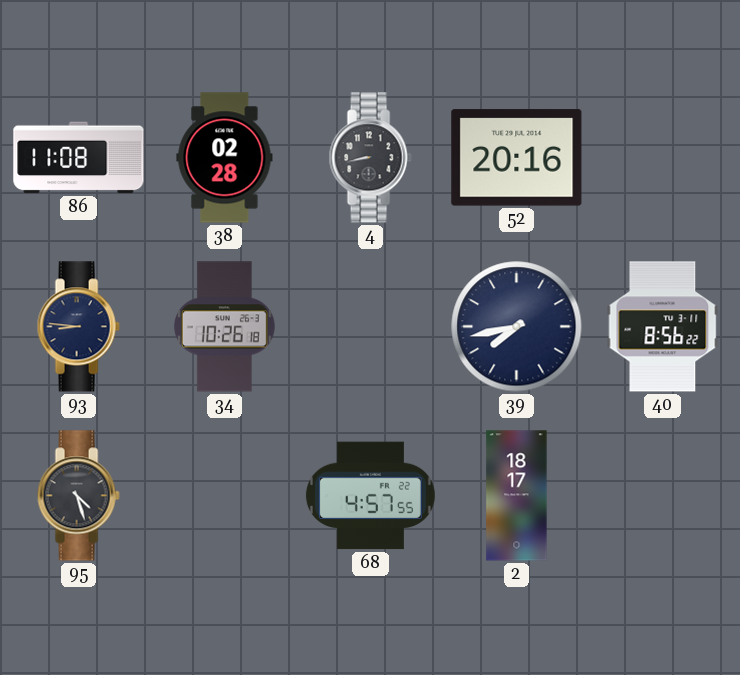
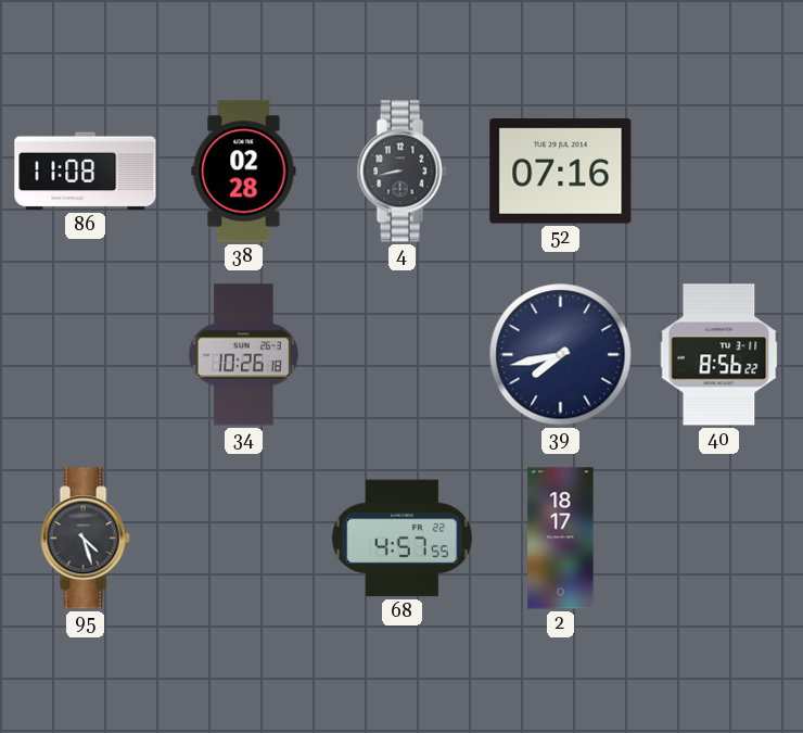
52: 20:16 -> 07:16
93: 8:46 -> none
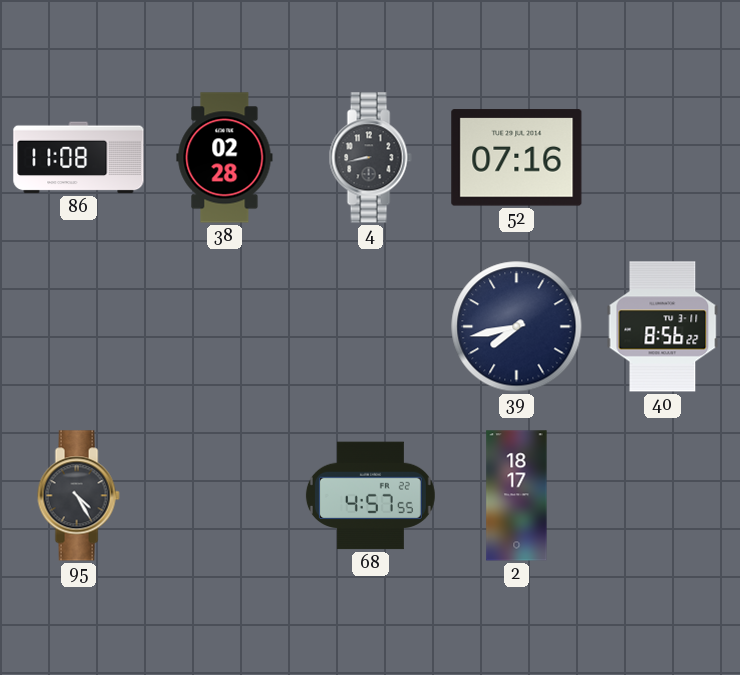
34: 10:26 -> none
95: 4:27 -> 4:25
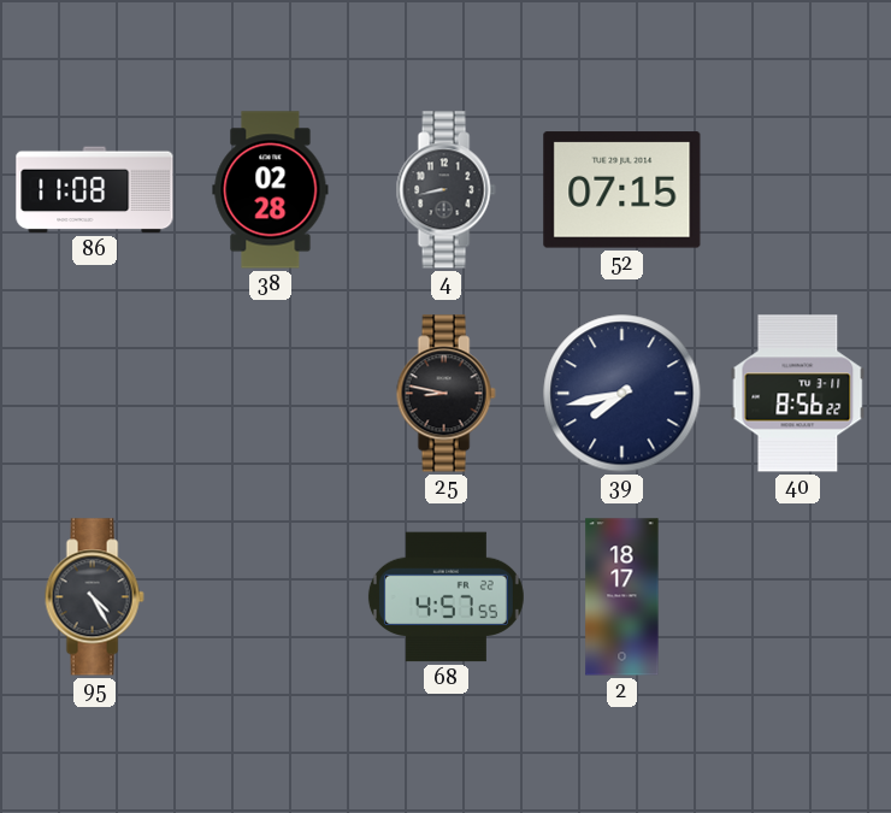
52: 07:16 -> 07:15
25: none -> 8:47
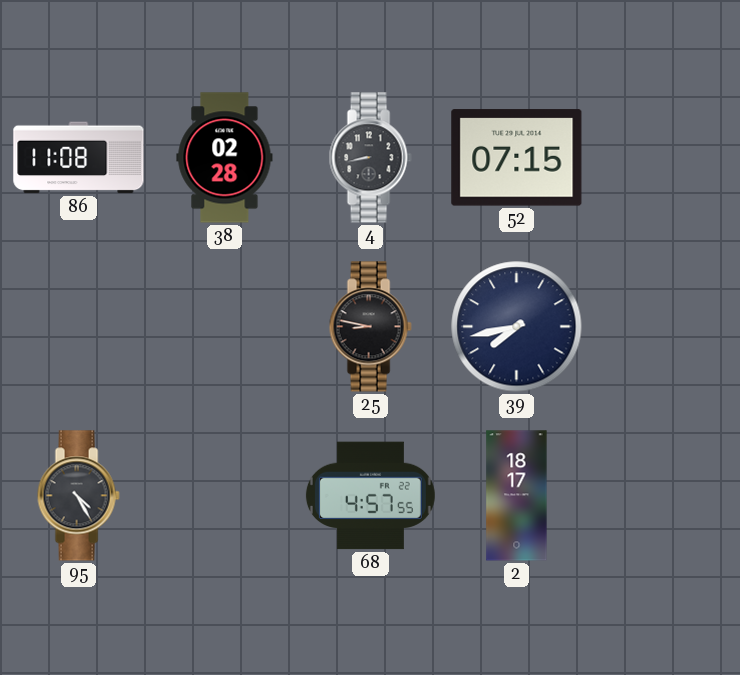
40: 8:56 -> none
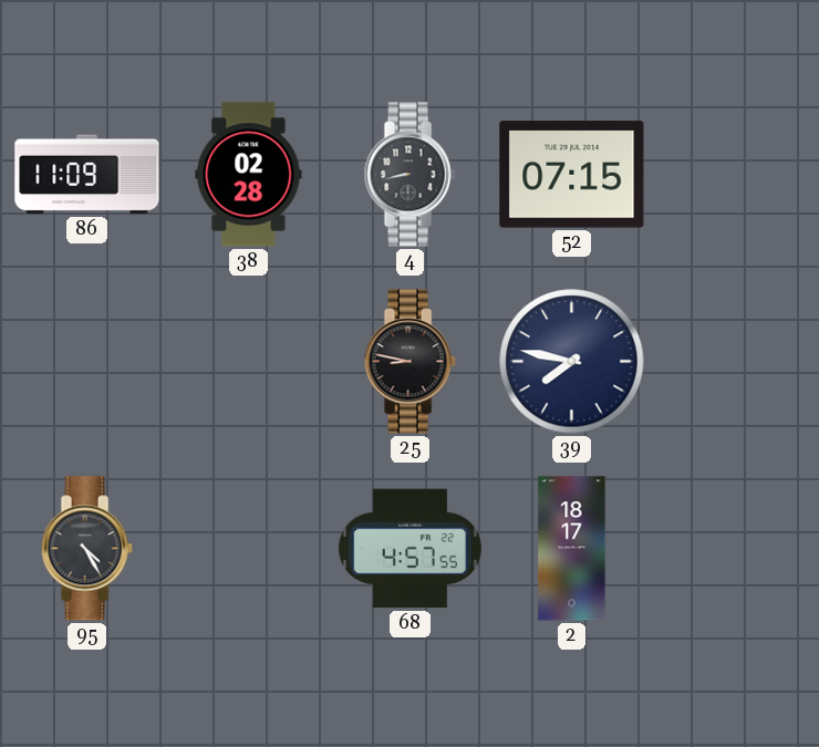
86: 11:08 -> 11:09
39: 7:43 -> 7:47
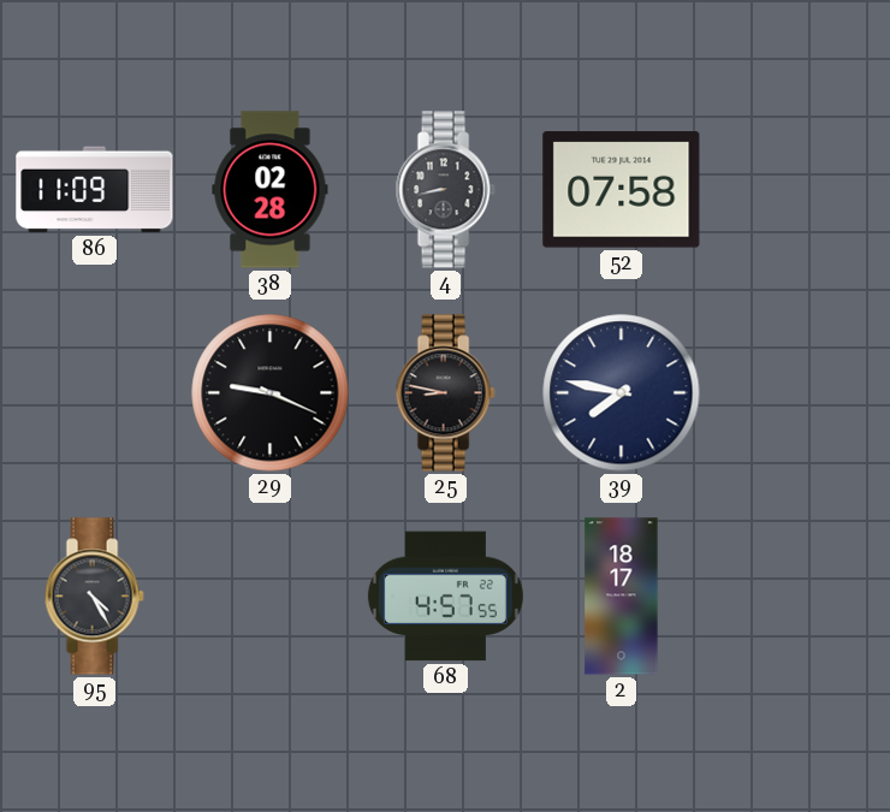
52: 07:15 -> 07:58
29: none -> 9:19
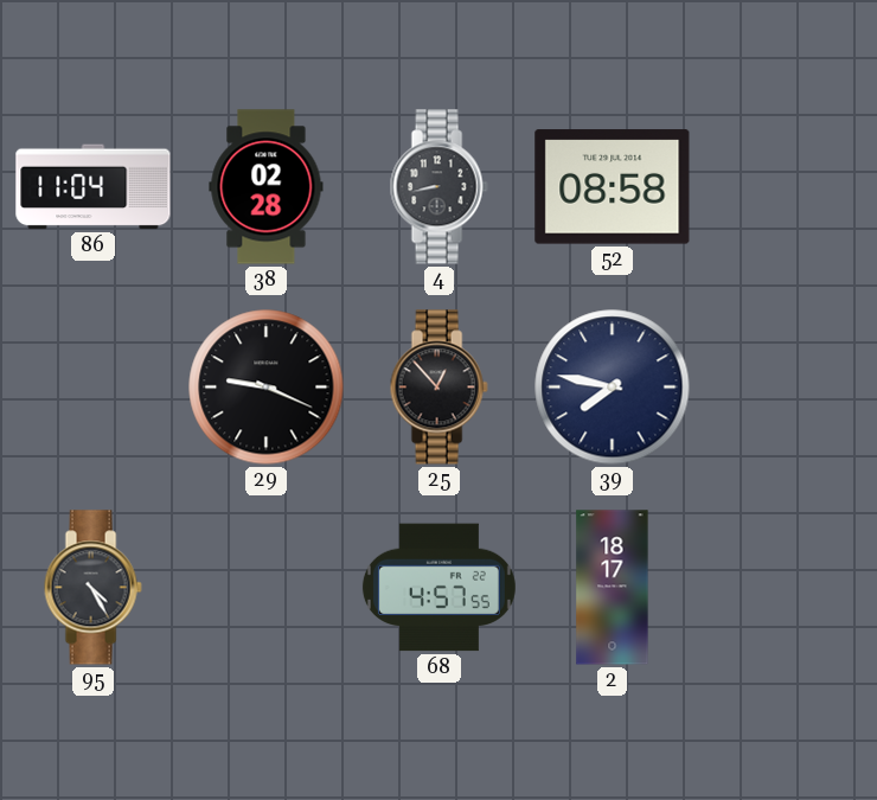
86: 11:09 -> 11:04
52: 07:58 -> 08:58
25: 8:47 -> 12:53
